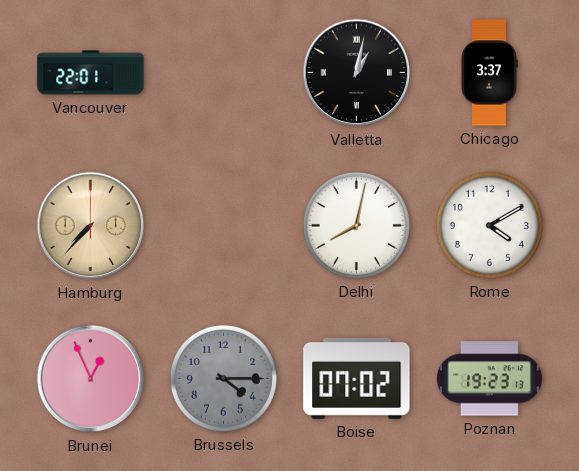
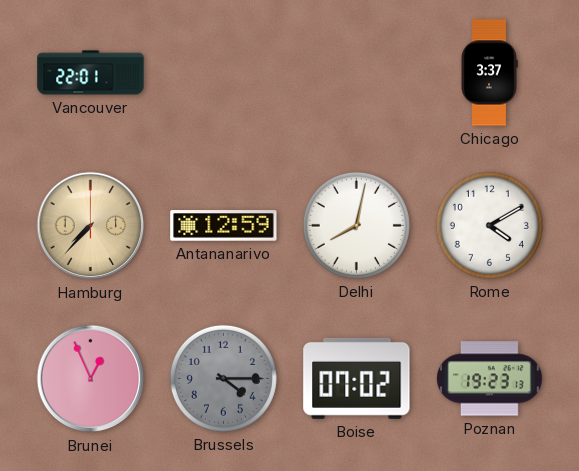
Valletta: 1:02 -> none
Antananarivo: none -> 12:59
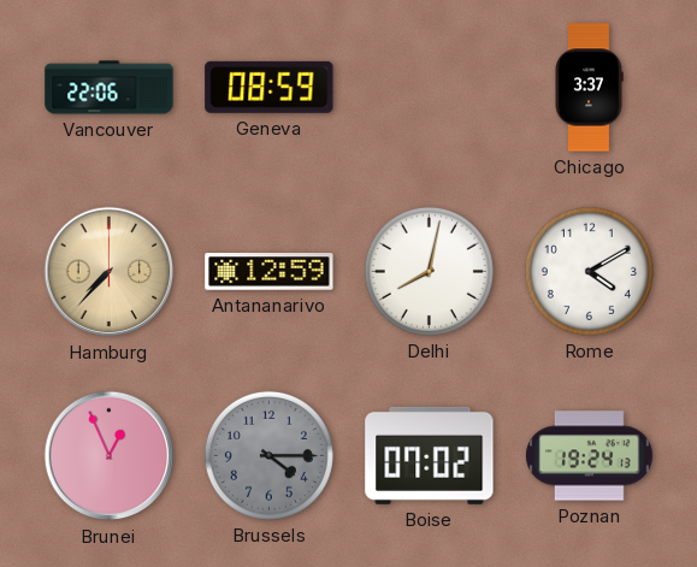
Vancouver: 22:01 -> 22:06
Geneva: none -> 08:59
Poznan: 19:23 -> 19:24
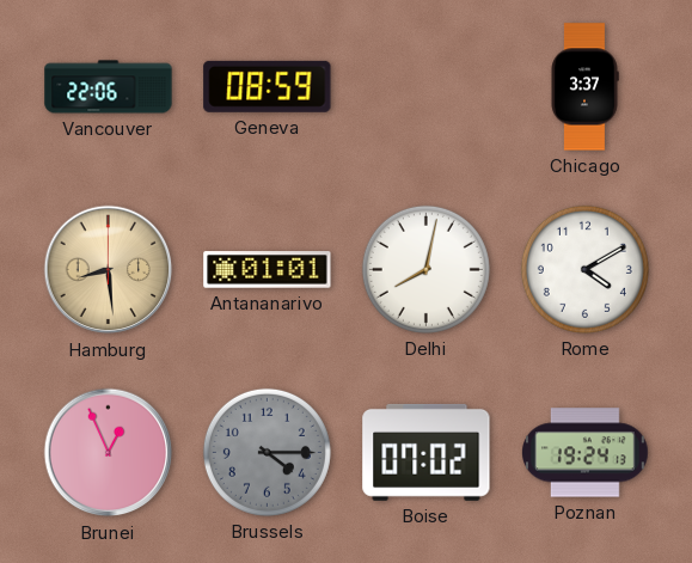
Hamburg: 7:37 -> 8:29
Antananarivo: 12:59 -> 01:01
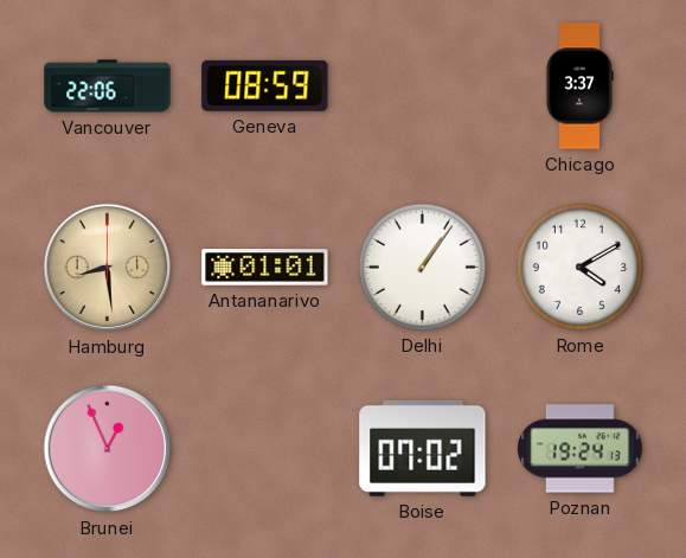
Delhi: 8:02 -> 1:06
Brussels: 4:15 -> none
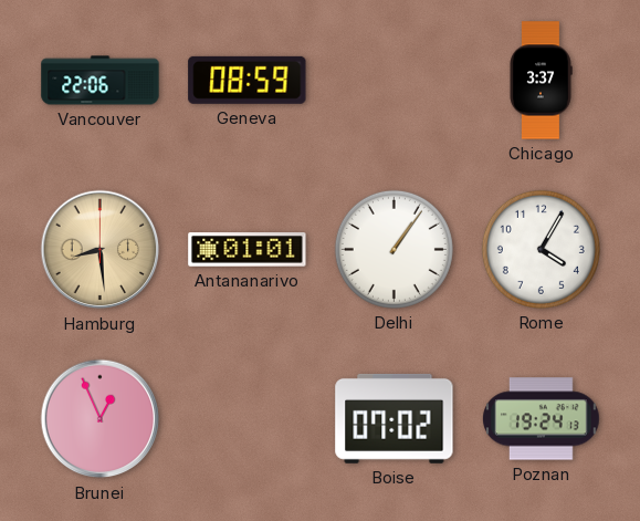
Rome: 4:10 -> 4:05
